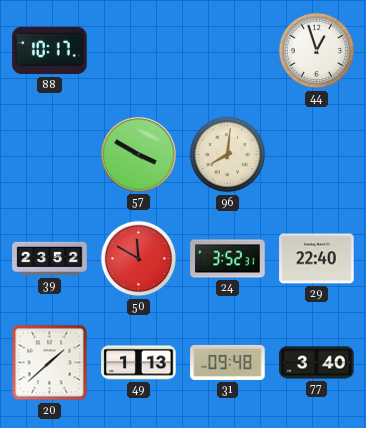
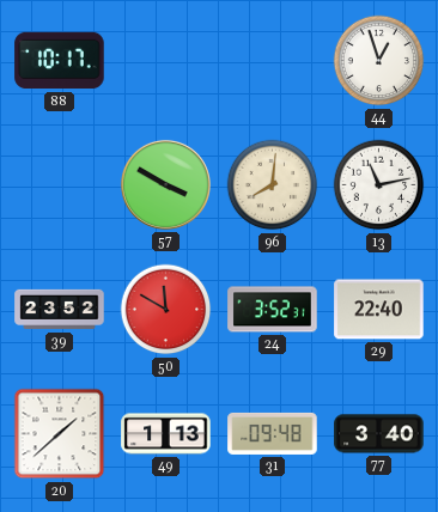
13: none -> 11:13
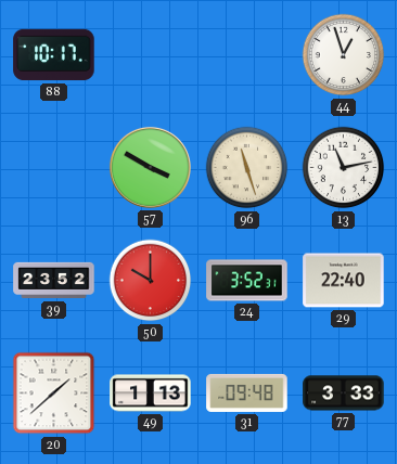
96: 8:01 -> 11:27
50: 11:50 -> 10:00
77: 3:40 -> 3:33
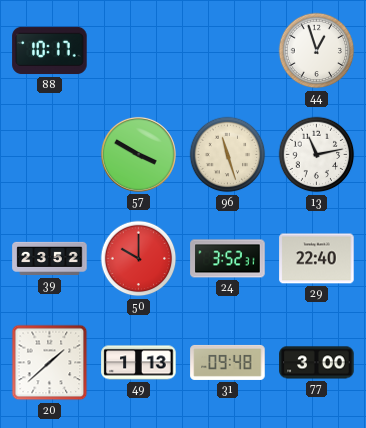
77: 3:33 -> 3:00
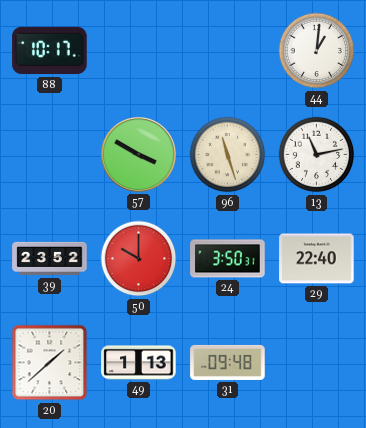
44: 12:57 -> 1:01
24: 3:52 -> 3:50
77: 3:00 -> none
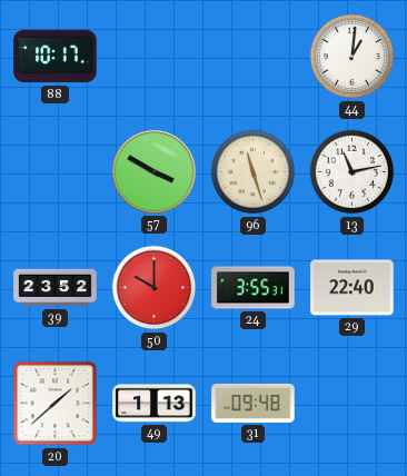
24: 3:50 -> 3:55
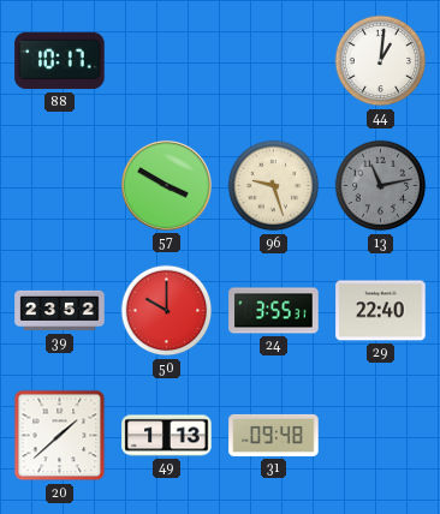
96: 11:27 -> 9:27
13 dial: white -> grey
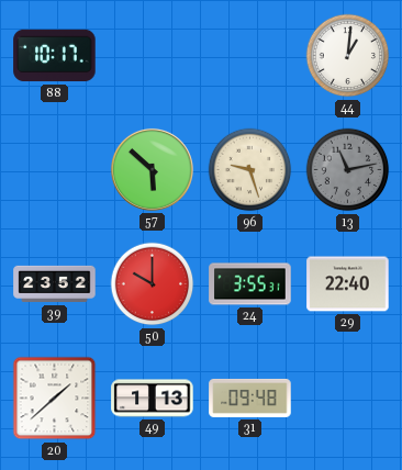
57: 3:50 -> 5:52
